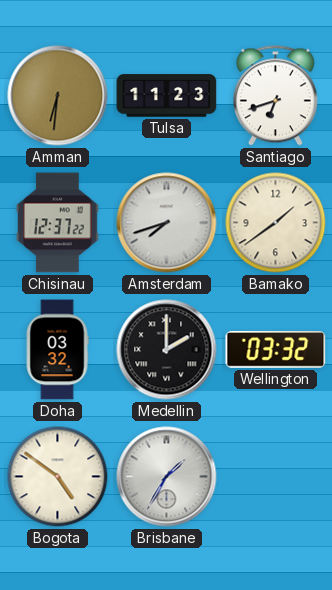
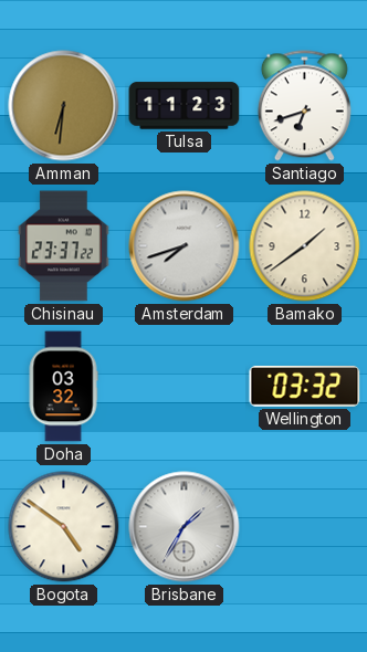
Chisinau: 12:37 -> 23:37
Medellin: 2:00 -> none
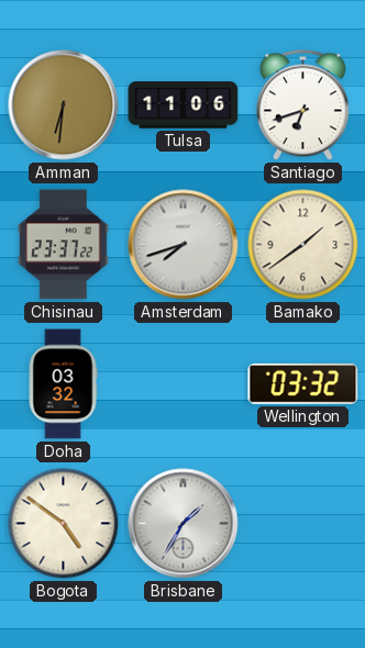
Tulsa: 11:23 -> 11:06
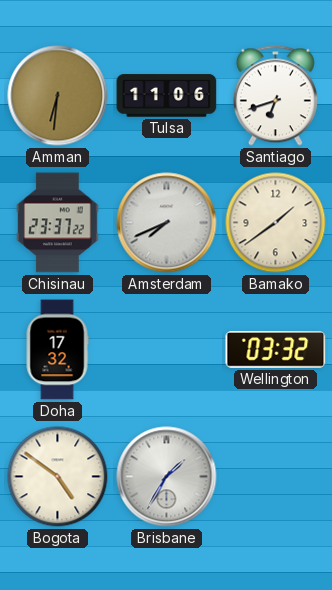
Amsterdam: 7:42 -> 7:41
Doha: 03:32 -> 17:32
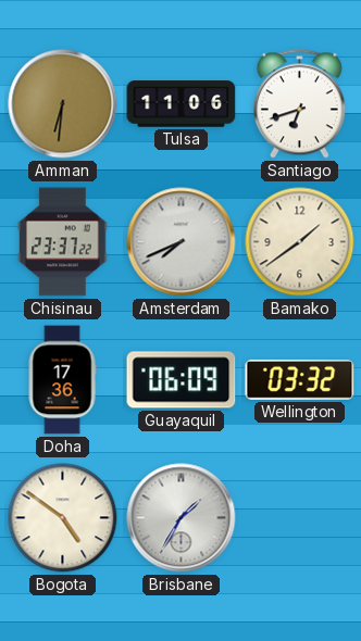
Doha: 17:32 -> 17:36
Guayaquil: none -> 06:09
